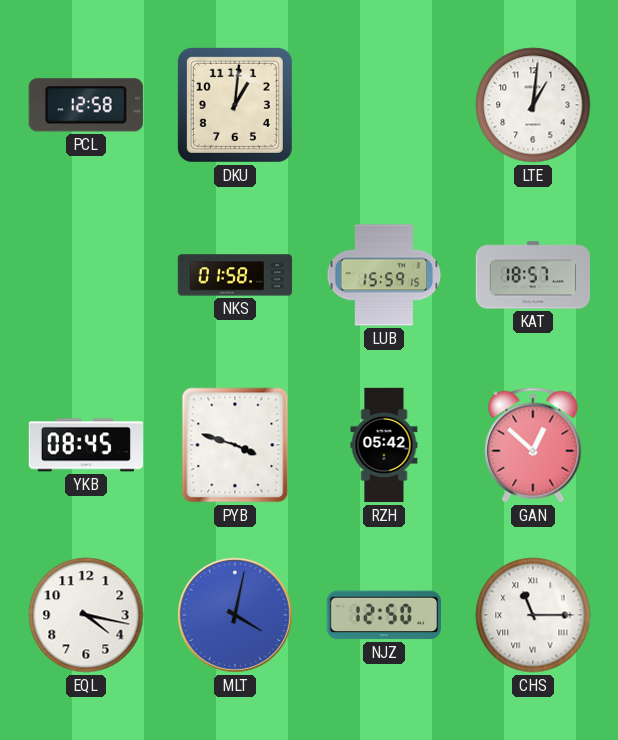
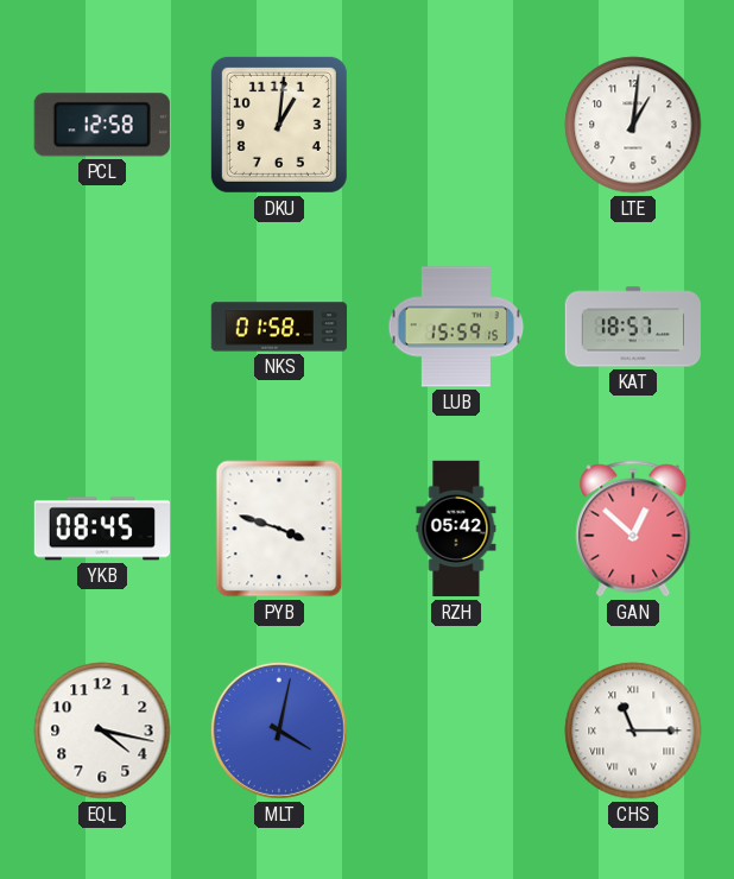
NJZ: 12:50 -> none
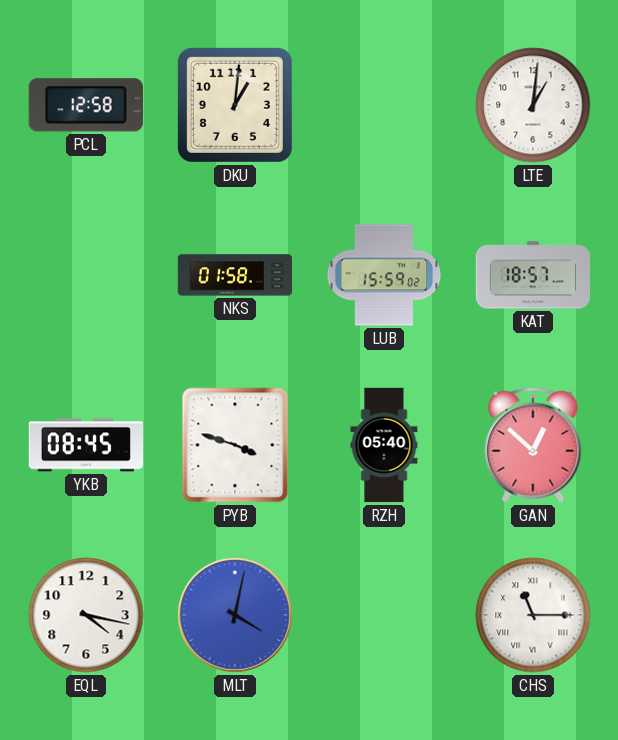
LUB: 15:59:15 -> 15:59:02
RZH: 05:42 -> 05:40
